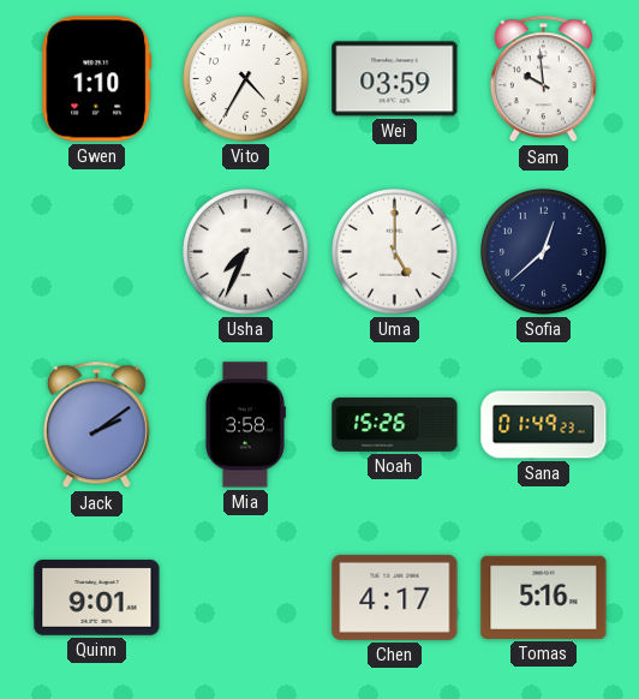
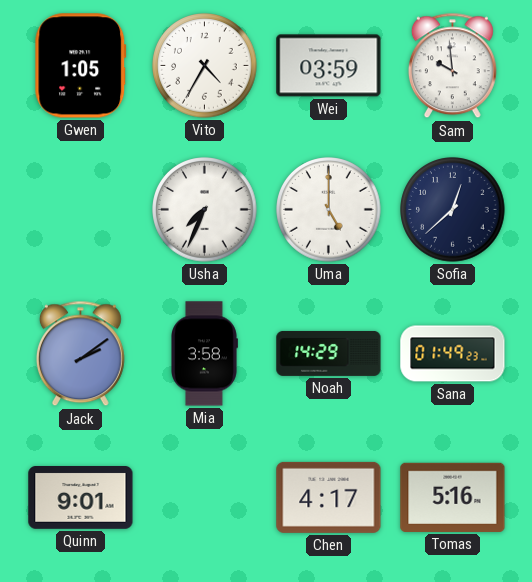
Gwen: 1:10 -> 1:05
Noah: 15:26 -> 14:29
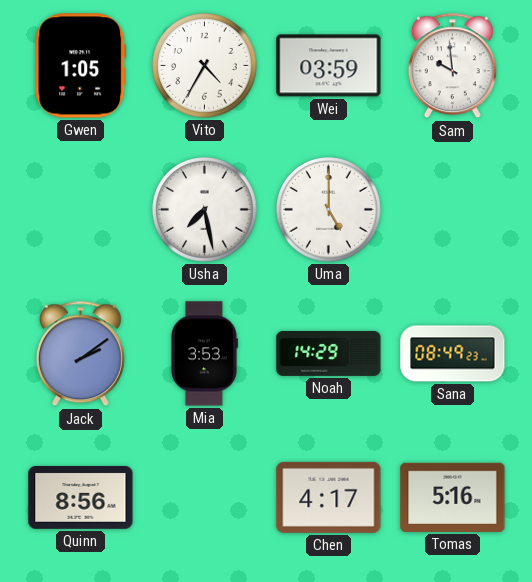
Usha: 7:34 -> 7:28
Sofia: 12:38 -> none
Mia: 3:58 -> 3:53
Sana: 01:49 -> 08:49
Quinn: 9:01 -> 8:56
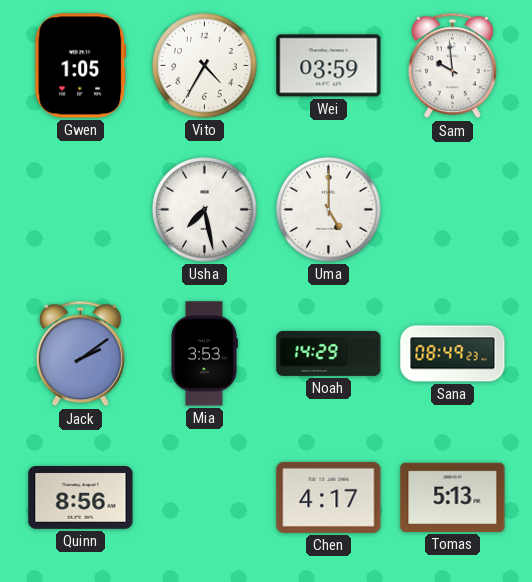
Tomas: 5:16 -> 5:13
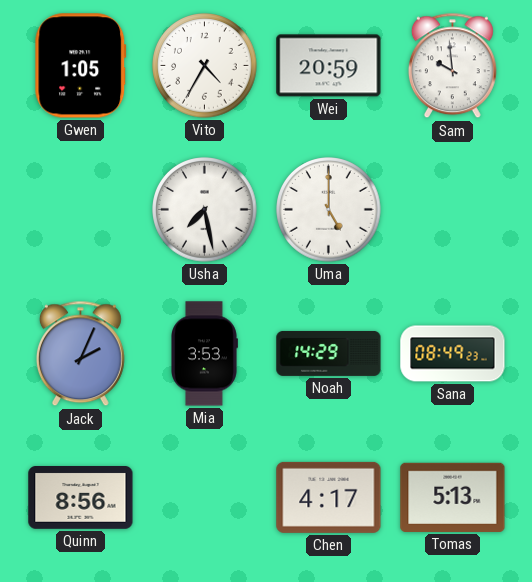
Wei: 03:59 -> 20:59
Jack: 2:09 -> 2:04
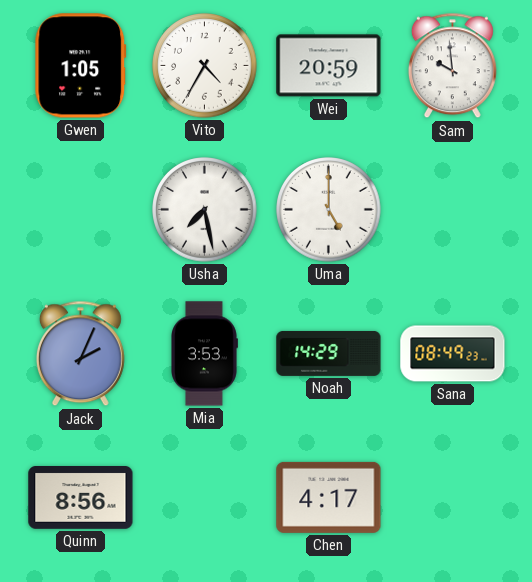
Tomas: 5:13 -> none
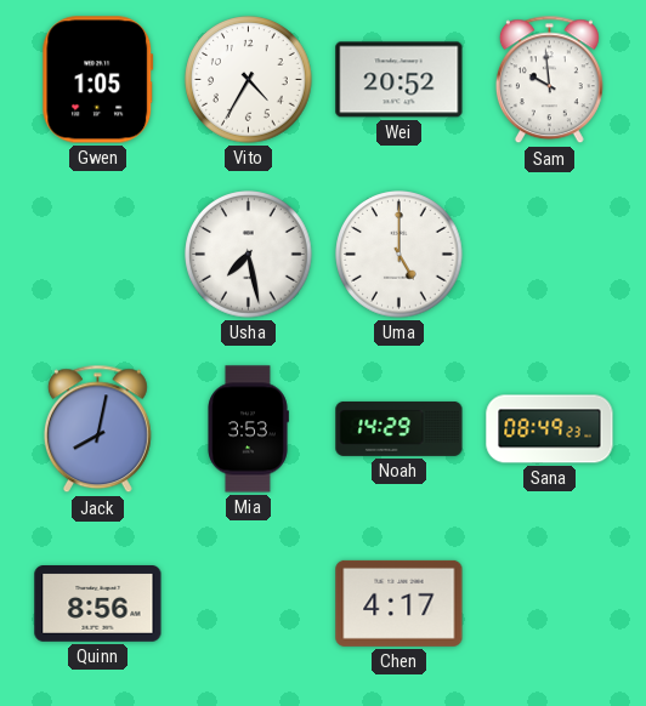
Wei: 20:59 -> 20:52
Jack: 2:04 -> 8:02
